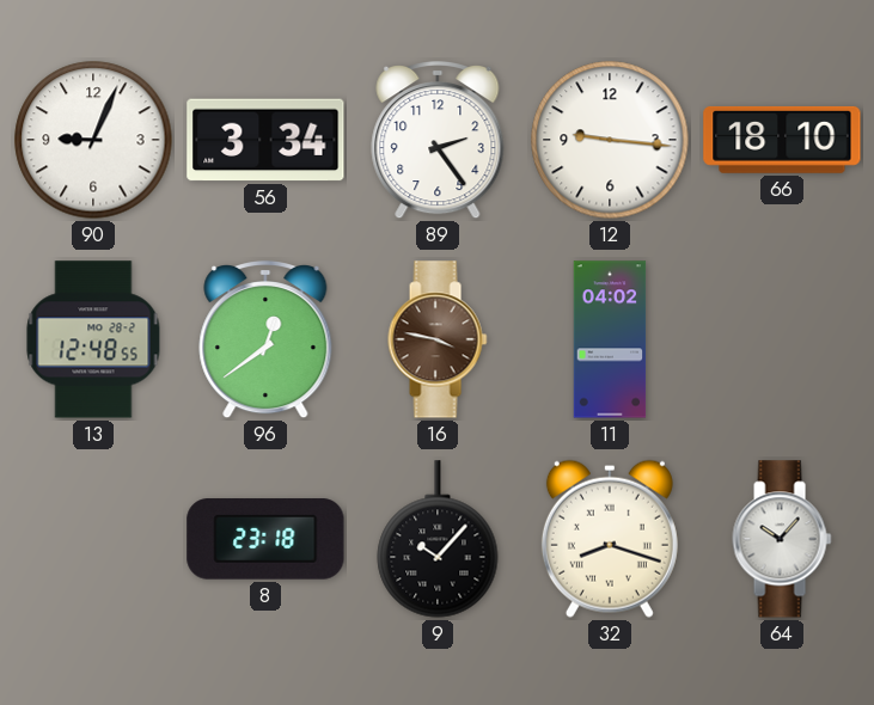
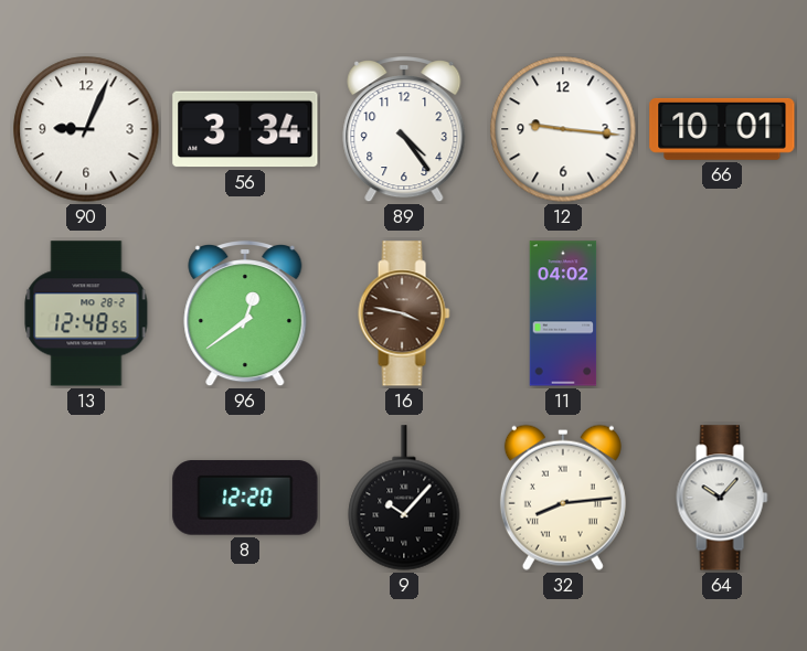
89: 2:24 -> 4:24
66: 18:10 -> 10:01
8: 23:18 -> 12:20
32: 8:18 -> 8:14
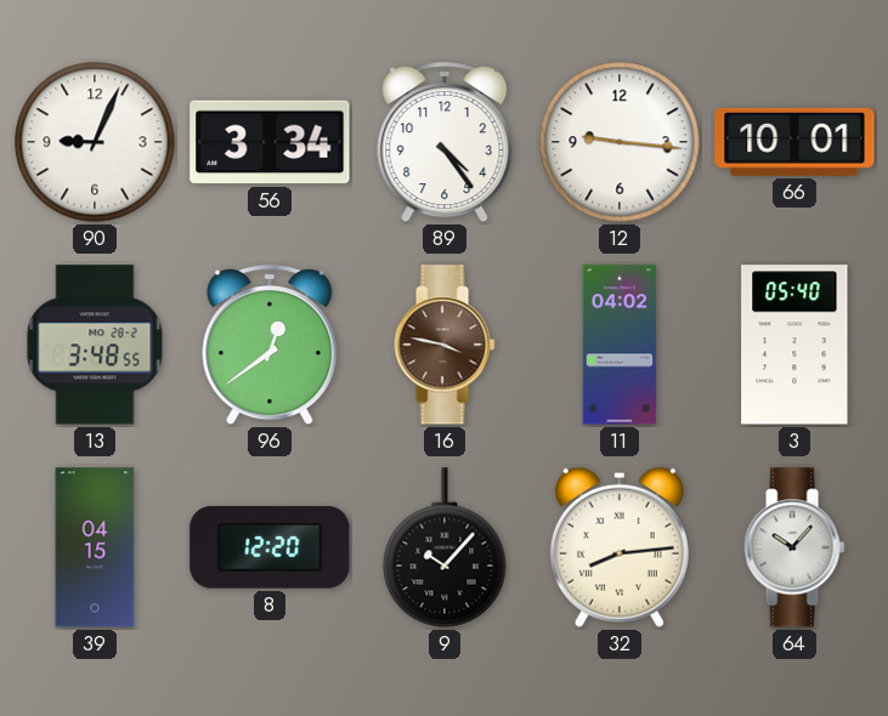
13: 12:48 -> 3:48
3: none -> 05:40
39: none -> 04:15
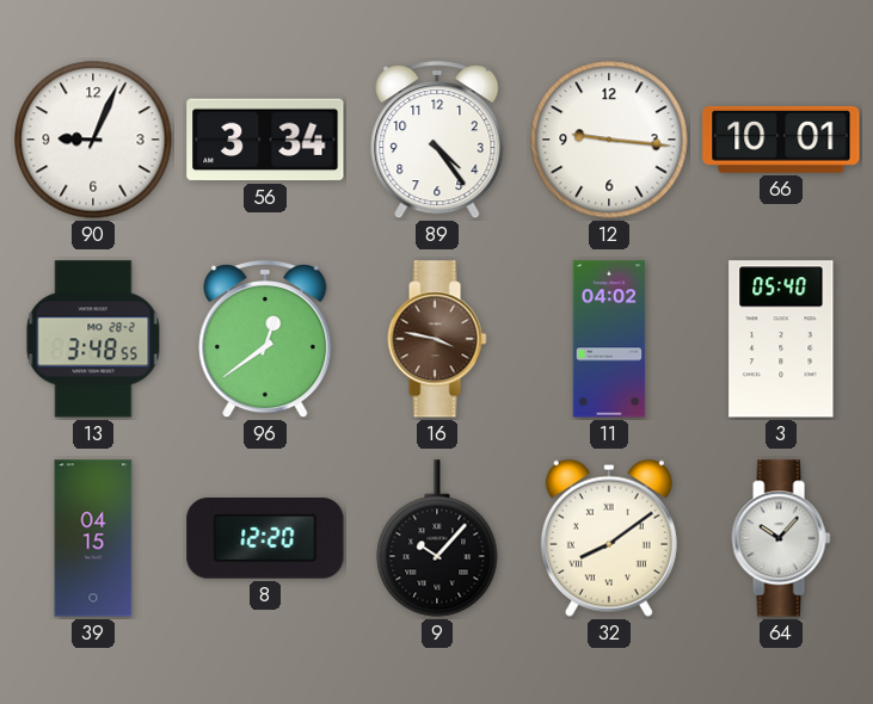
32: 8:14 -> 8:09
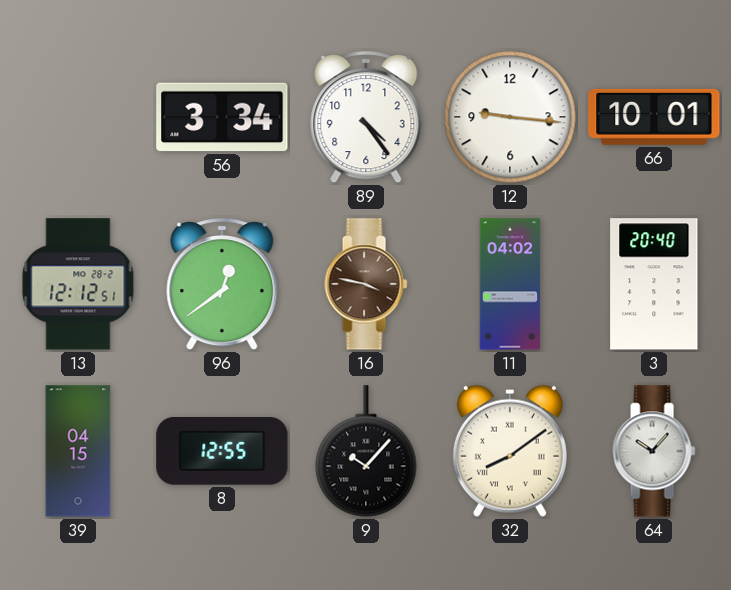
90: 9:04 -> none
13: 3:48 -> 12:12
3: 05:40 -> 20:40
8: 12:20 -> 12:55
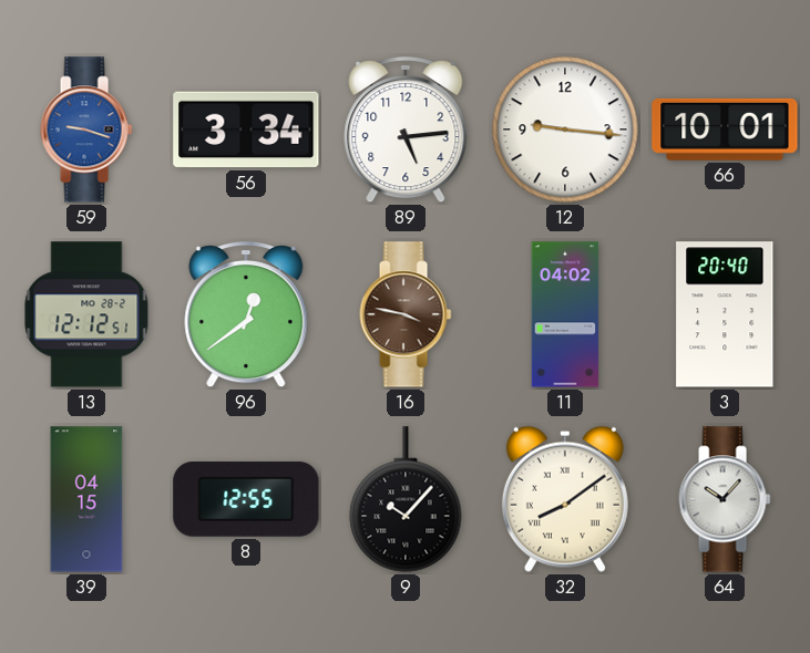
59: none -> 9:18
89: 4:24 -> 5:14
